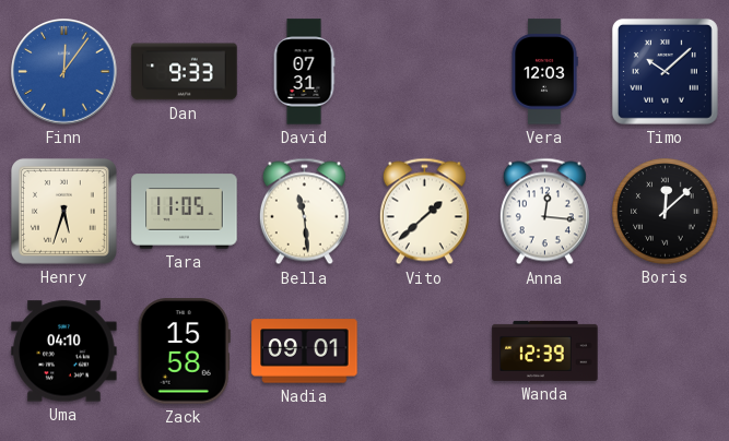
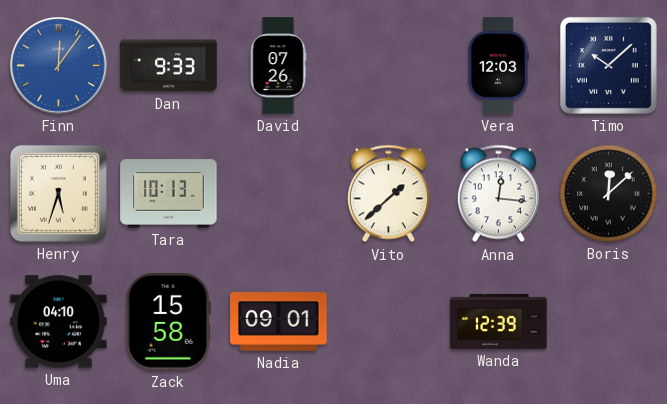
David: 07:31 -> 07:26
Tara: 11:05 -> 10:13
Bella: 11:29 -> none
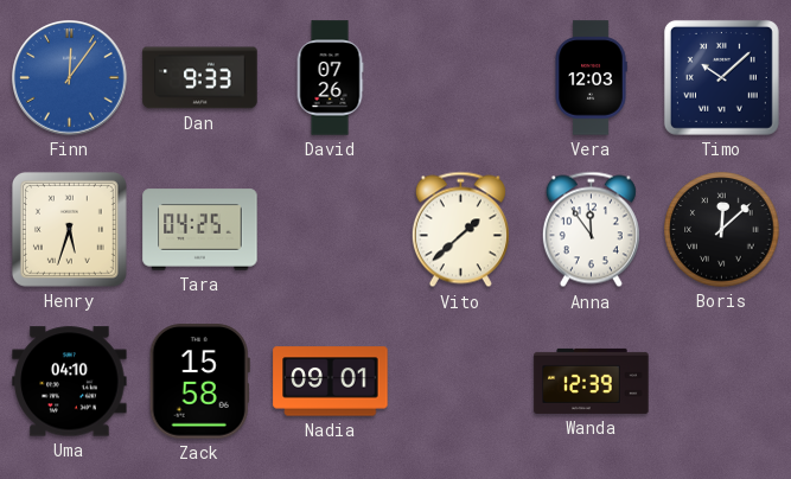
Tara: 10:13 -> 04:25
Anna: 12:16 -> 11:54
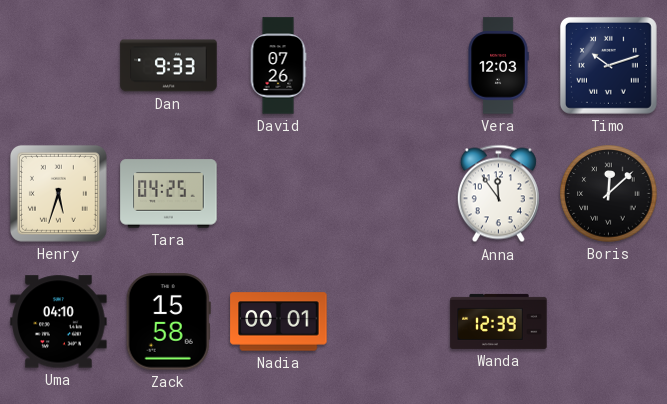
Finn: 12:06 -> none
Timo: 10:08 -> 10:12
Vito: 1:38 -> none
Nadia: 09:01 -> 00:01
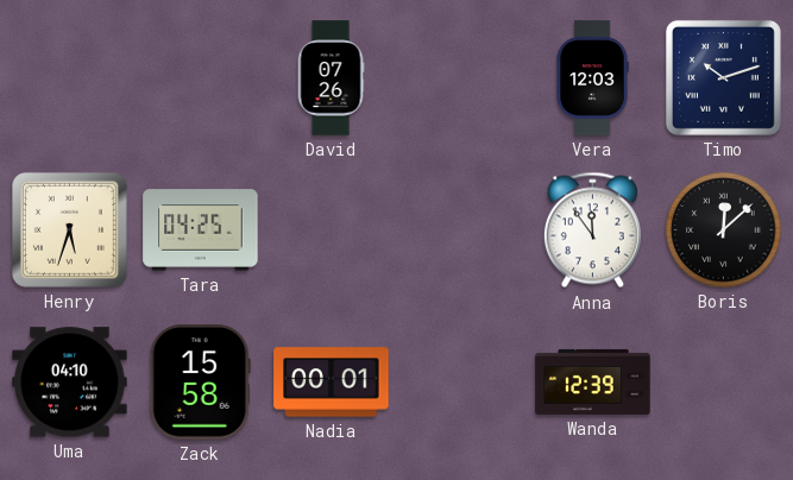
Dan: 9:33 -> none
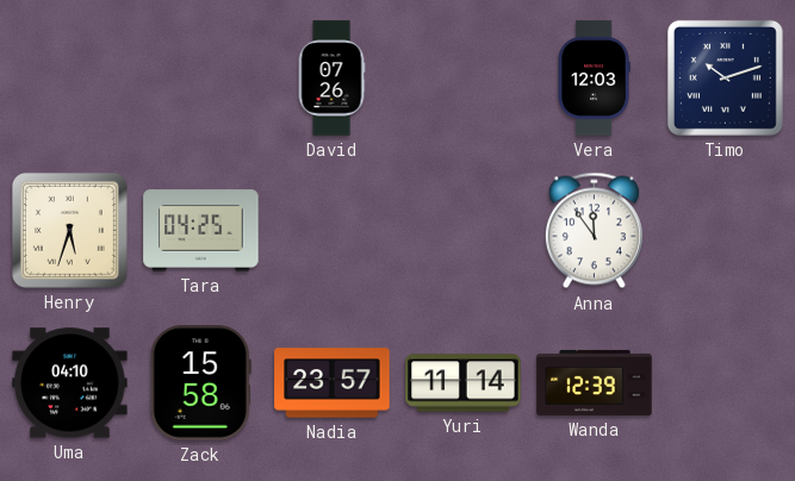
Boris: 12:08 -> none
Nadia: 00:01 -> 23:57
Yuri: none -> 11:14
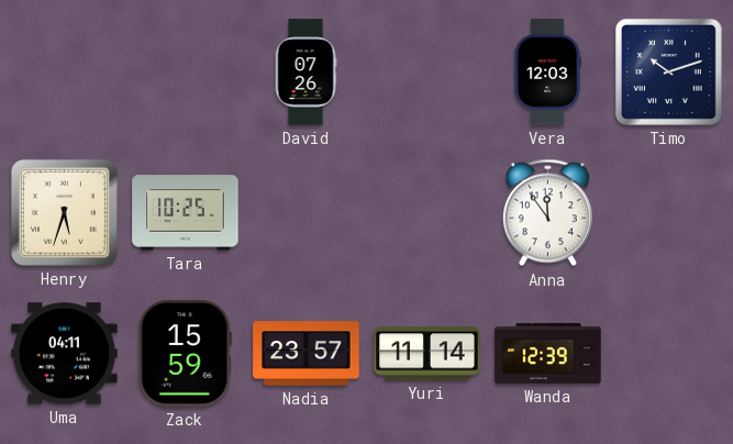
Tara: 04:25 -> 10:25
Uma: 04:10 -> 04:11
Zack: 15:58 -> 15:59
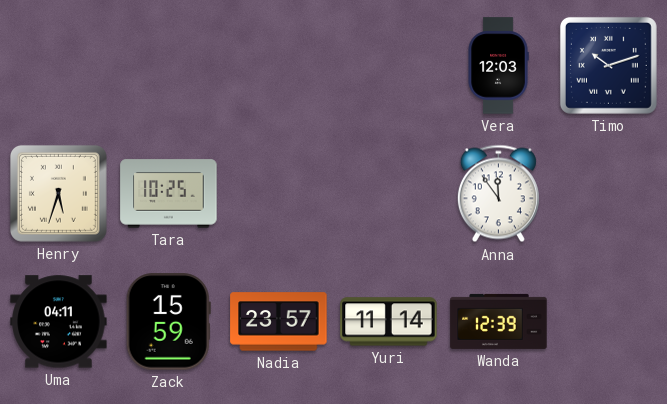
David: 07:26 -> none
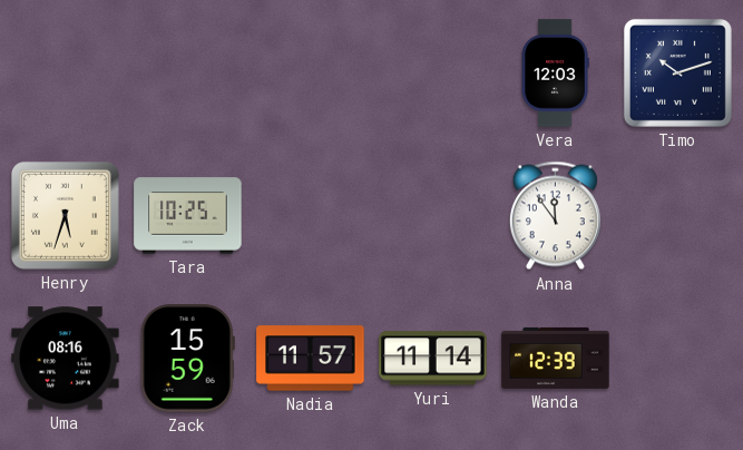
Uma: 04:11 -> 08:16
Nadia: 23:57 -> 11:57
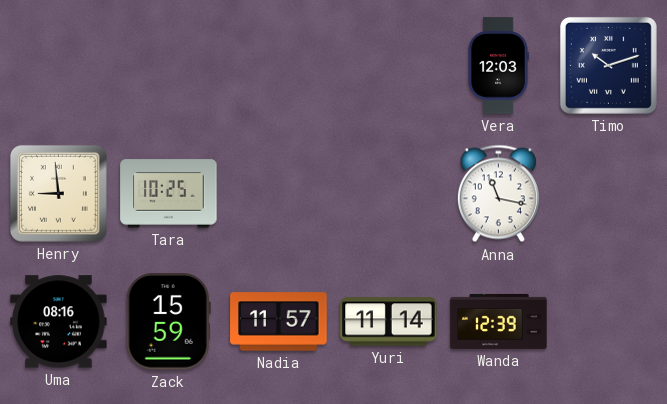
Henry: 5:33 -> 8:59
Anna: 11:54 -> 11:17
